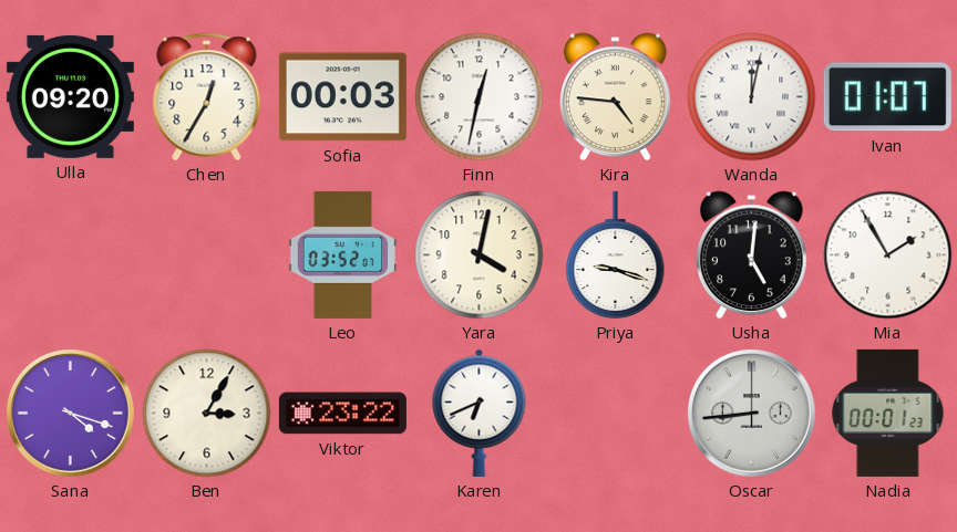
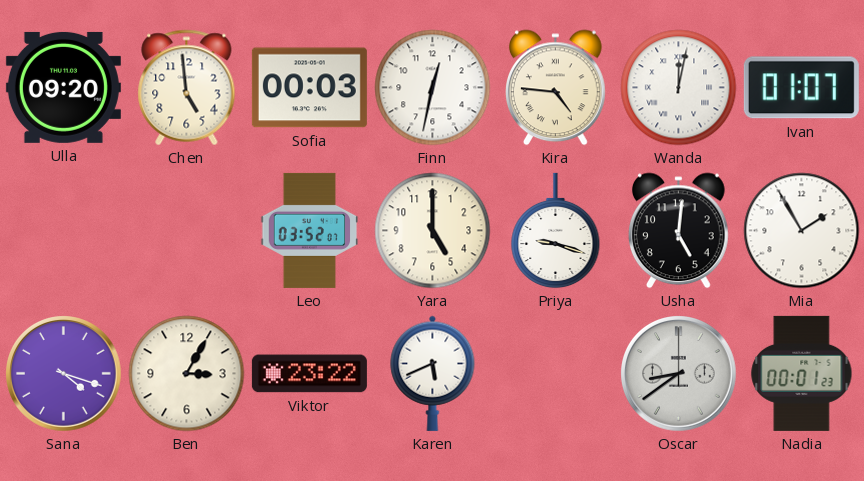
Chen: 12:35 -> 4:59
Yara: 4:02 -> 5:00
Karen: 6:41 -> 5:41
Oscar: 8:44 -> 8:39
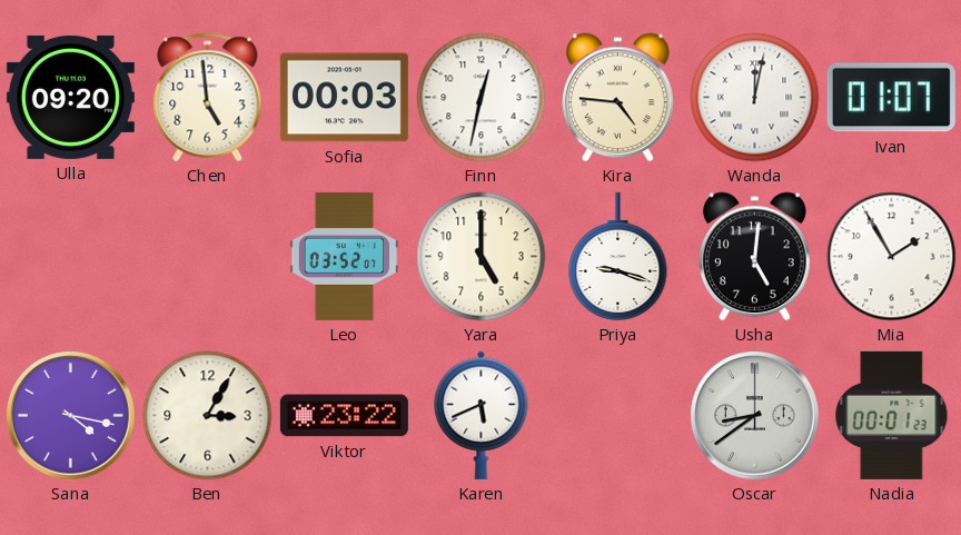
Sana: 4:18 -> 4:17
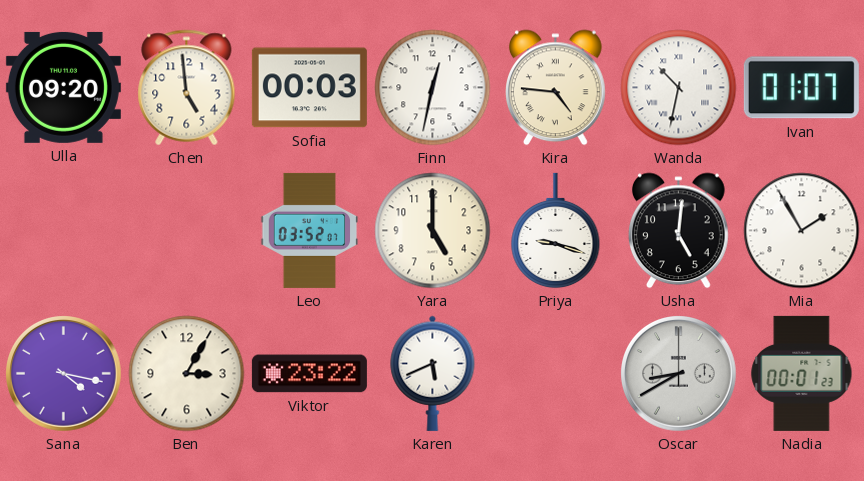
Wanda: 12:02 -> 10:32
Oscar: 8:39 -> 8:40
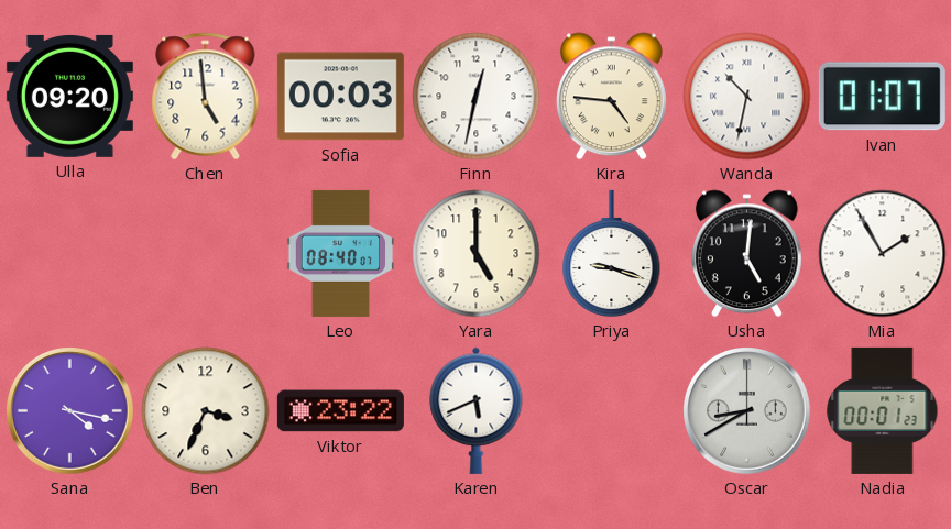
Leo: 03:52 -> 08:40
Ben: 3:05 -> 3:34
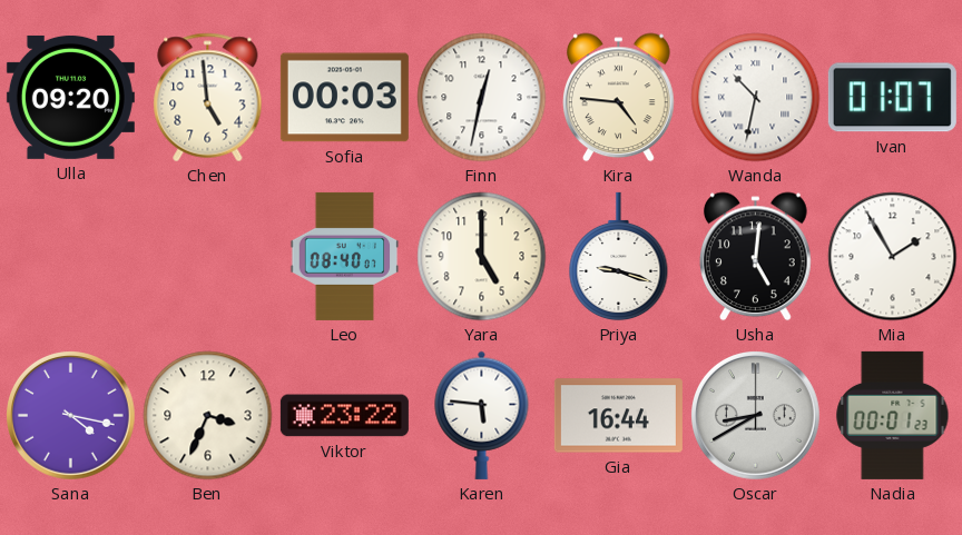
Karen: 5:41 -> 5:46
Gia: none -> 16:44
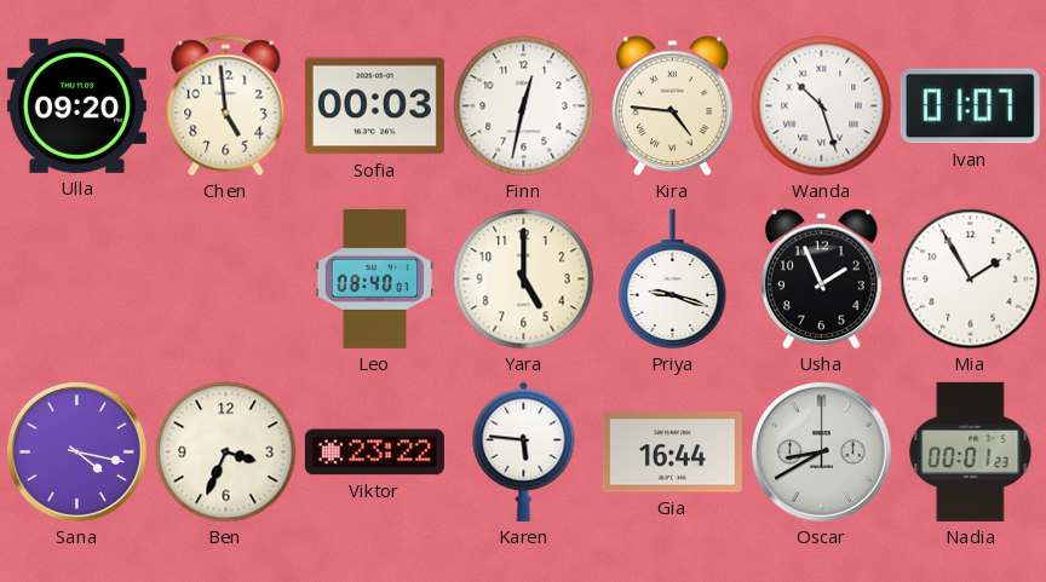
Wanda: 10:32 -> 10:27
Usha: 5:01 -> 1:56
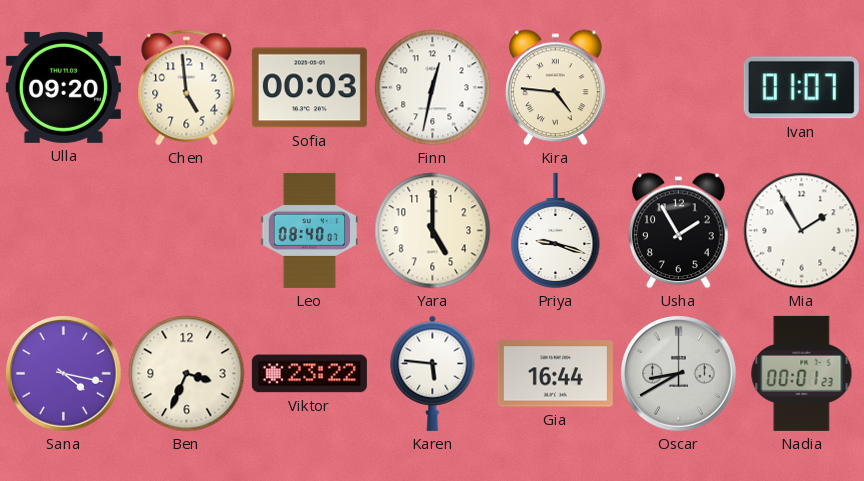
Wanda: 10:27 -> none
Usha: 1:56 -> 1:55
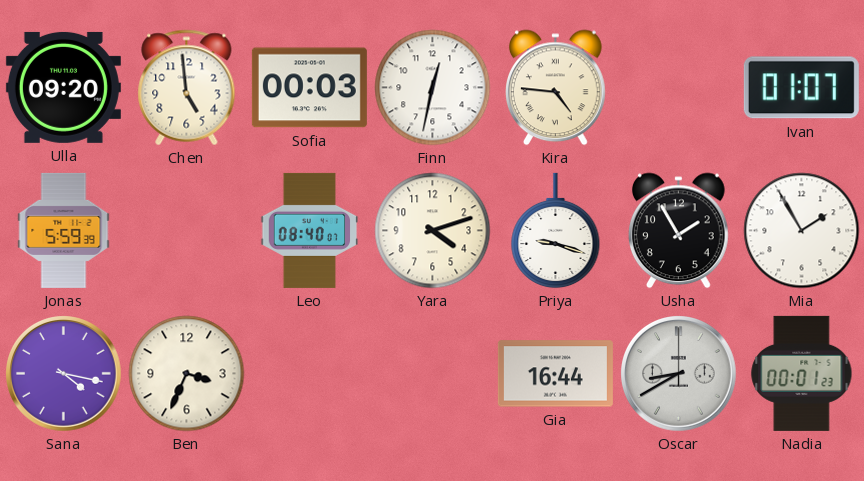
Jonas: none -> 5:59
Yara: 5:00 -> 4:12
Viktor: 23:22 -> none
Karen: 5:46 -> none
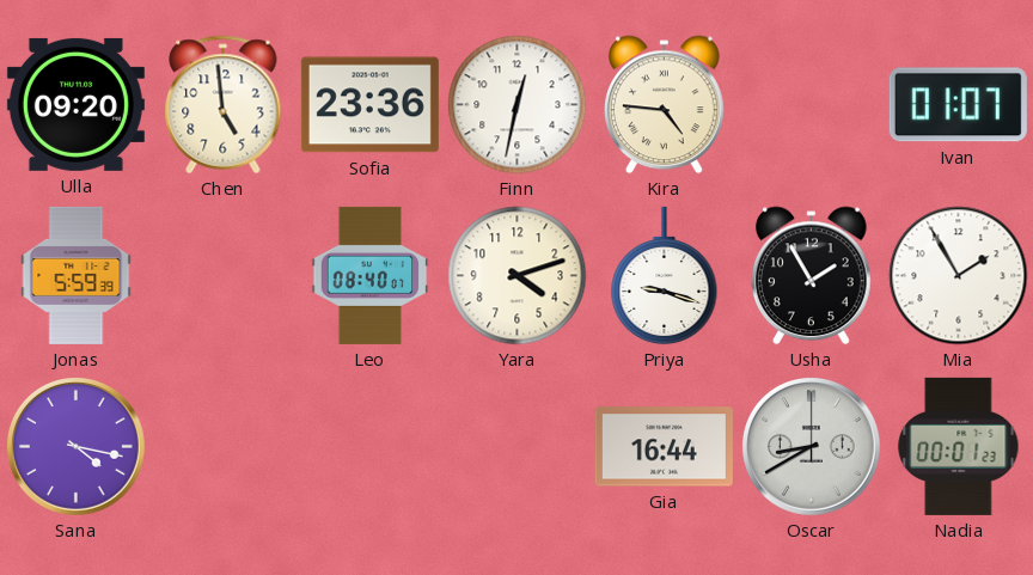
Sofia: 00:03 -> 23:36
Ben: 3:34 -> none
